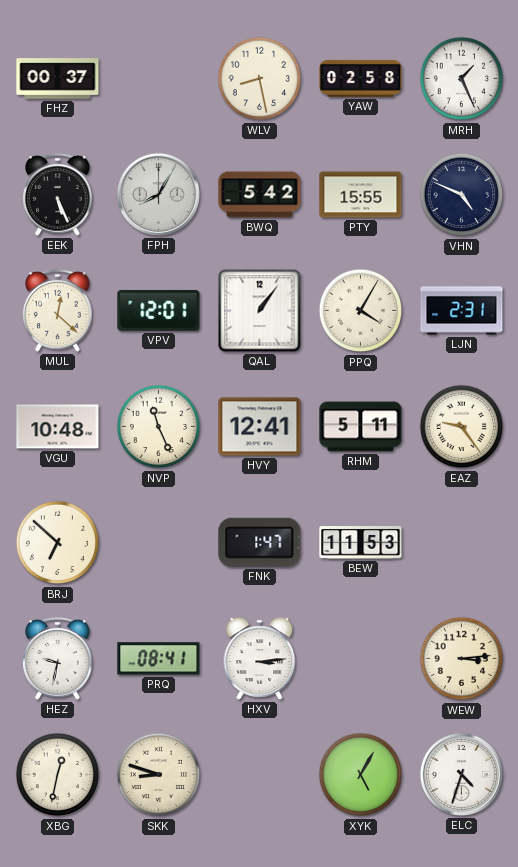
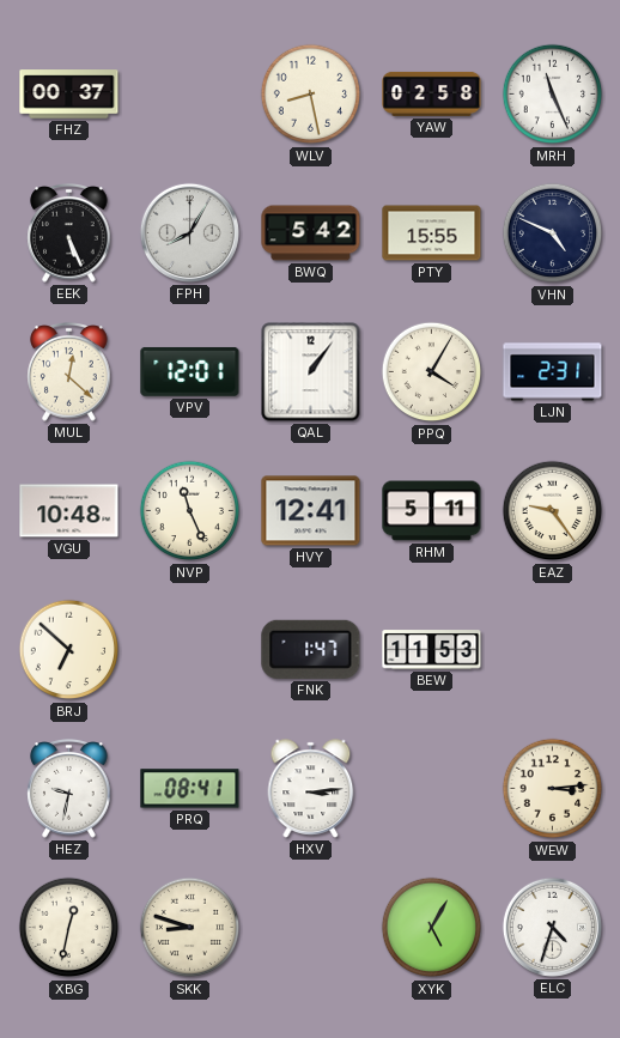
MRH: 1:26 -> 11:26
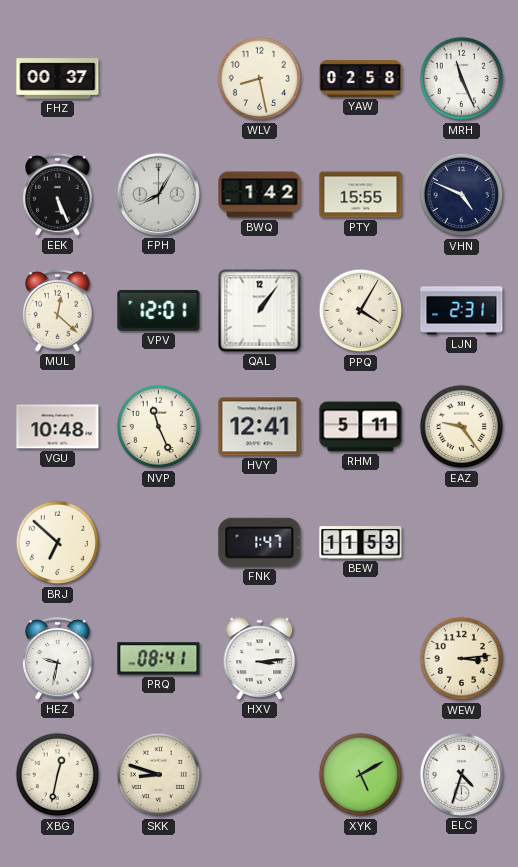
BWQ: 5:42 -> 1:42
XYK: 5:05 -> 5:10
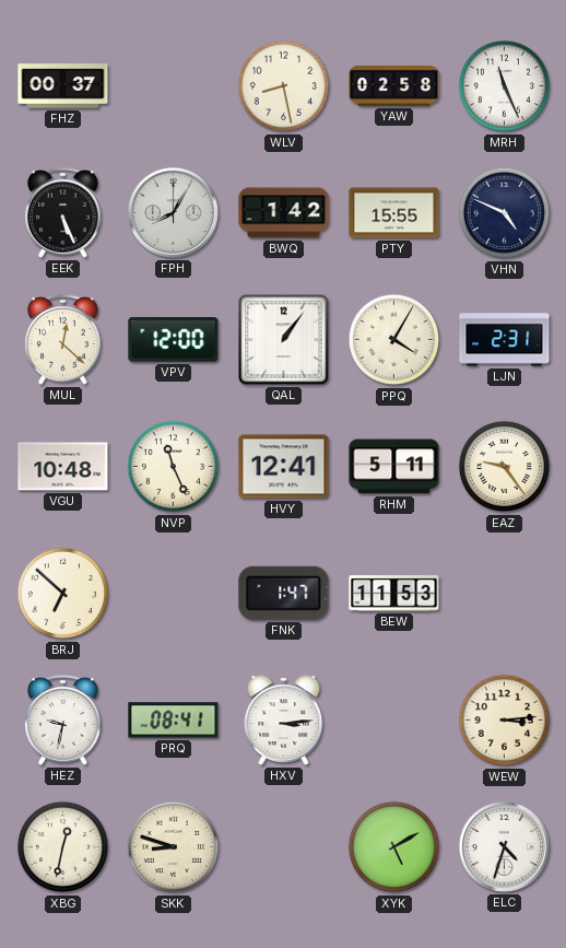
VPV: 12:01 -> 12:00
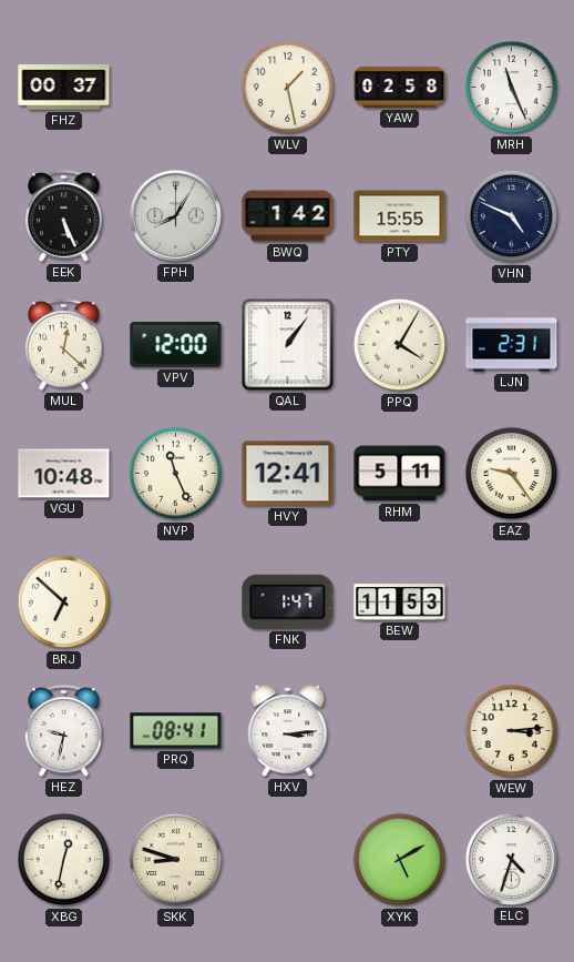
WLV: 8:28 -> 1:28
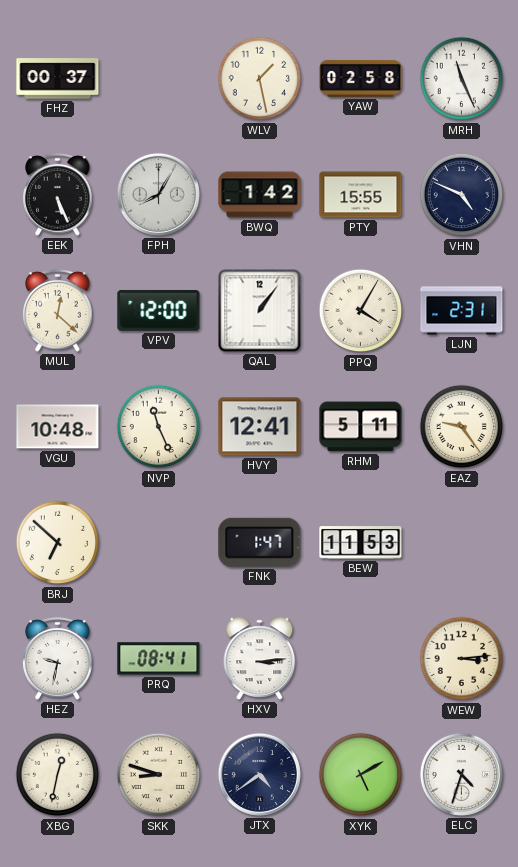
JTX: none -> 4:39
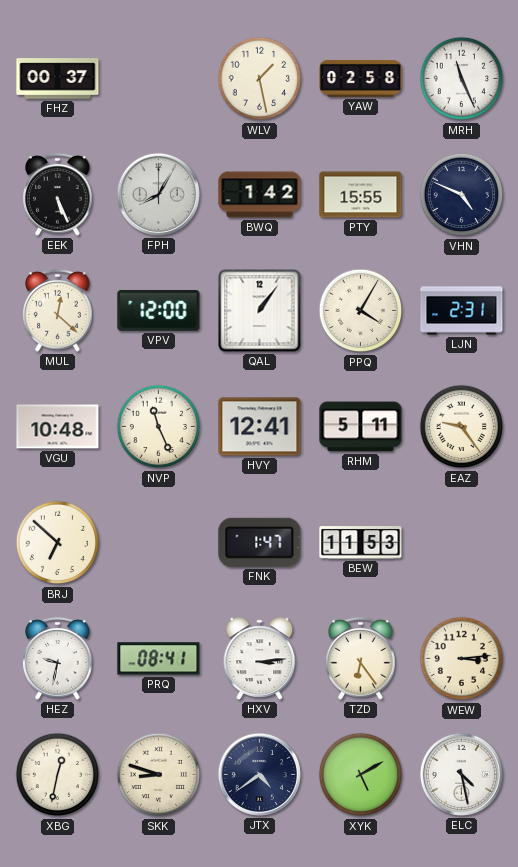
TZD: none -> 6:24
ELC: 4:33 -> 4:28
